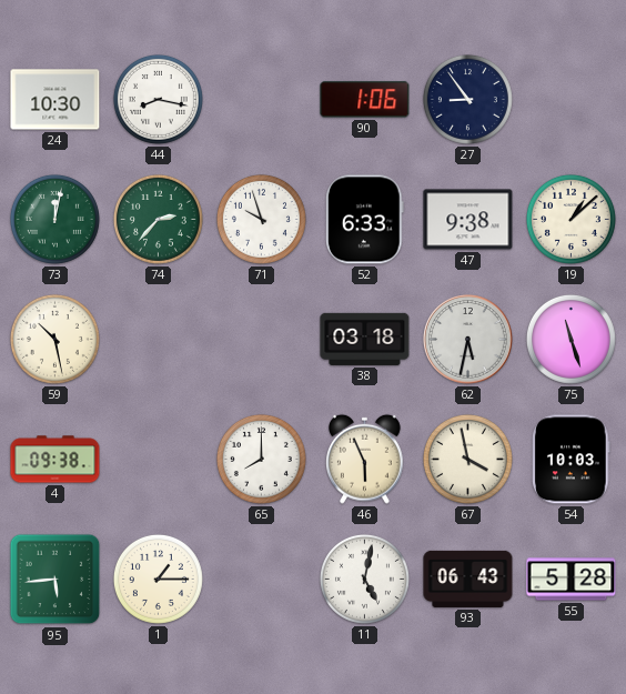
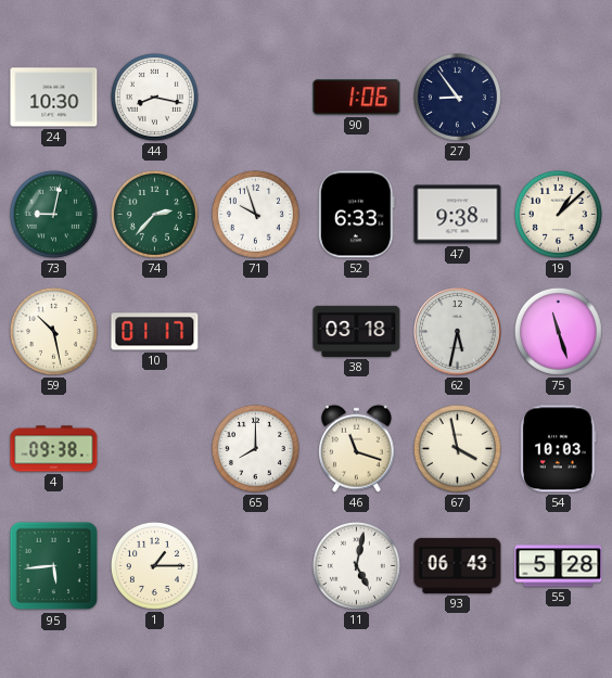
73: 12:02 -> 9:02
10: none -> 01:17
46: 5:56 -> 11:18
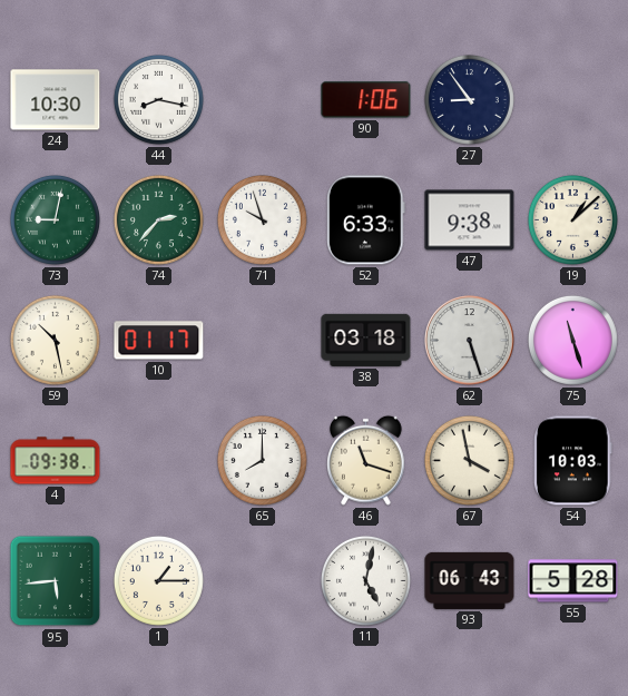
62: 5:32 -> 5:27
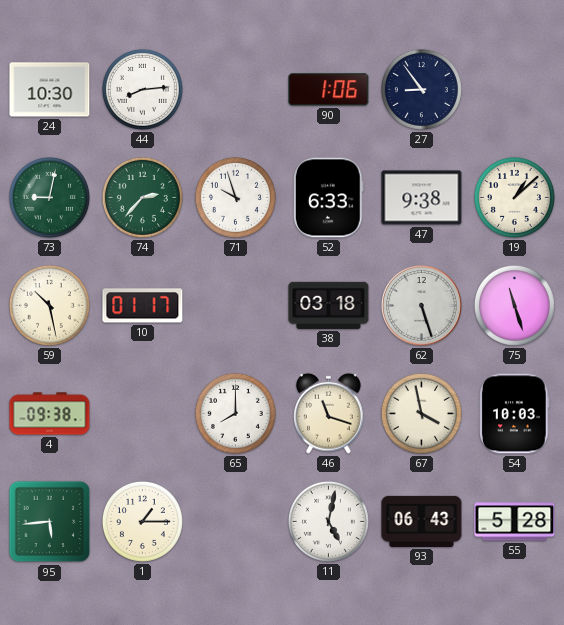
44: 8:17 -> 8:14
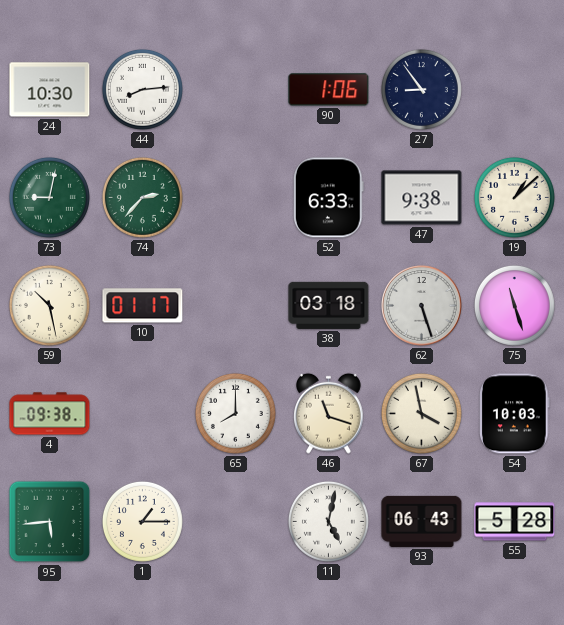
71: 9:57 -> none
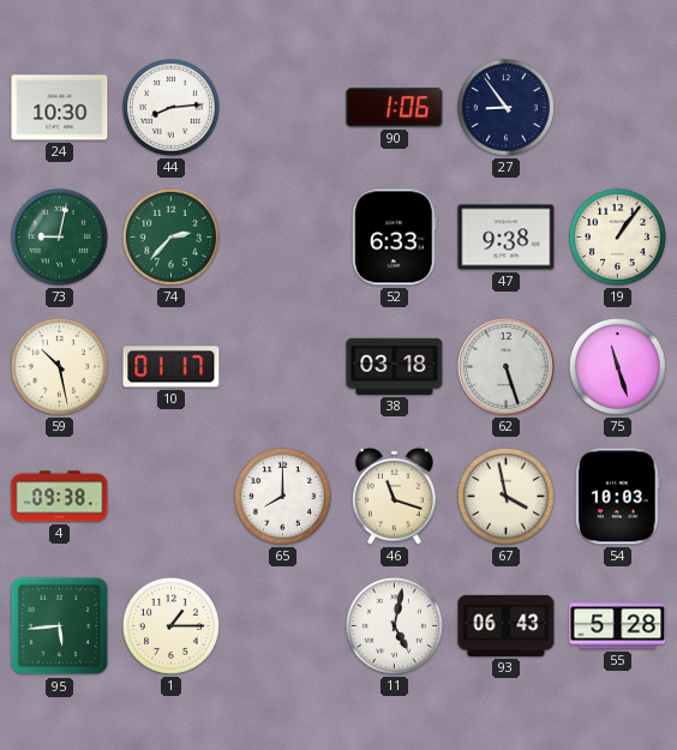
19: 1:08 -> 1:06
